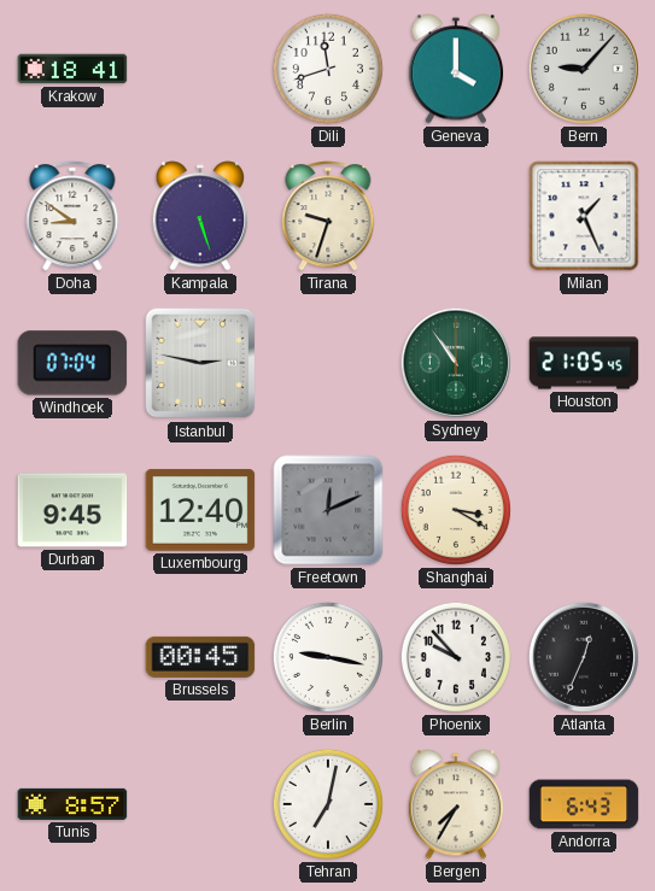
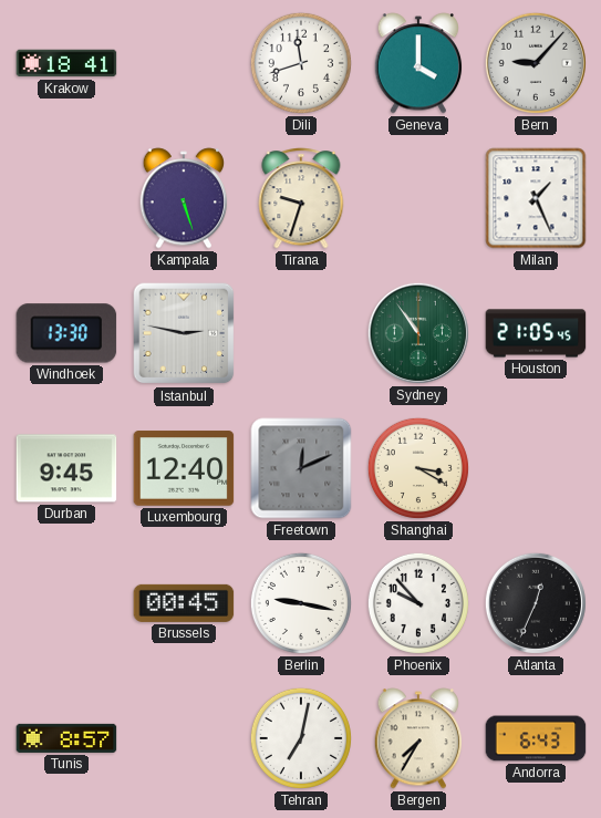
Doha: 8:51 -> none
Windhoek: 07:04 -> 13:30
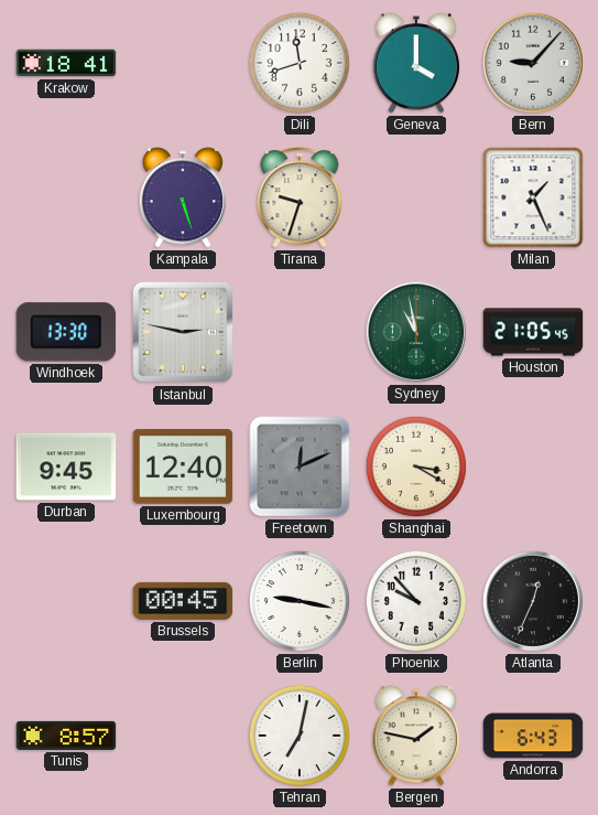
Sydney: 10:54 -> 10:58
Bergen: 7:35 -> 1:47
